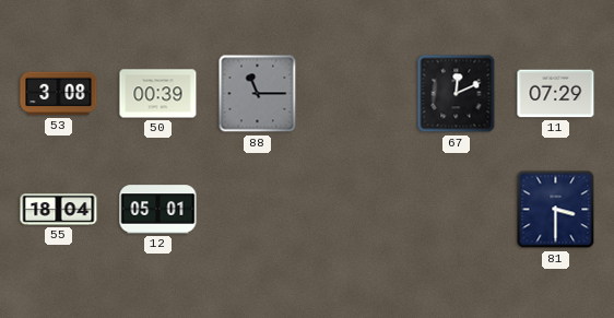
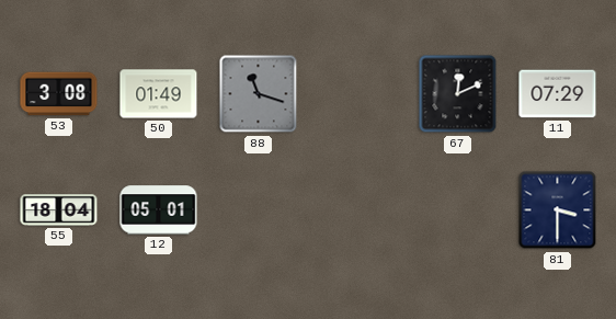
50: 00:39 -> 01:49
88: 11:15 -> 11:18
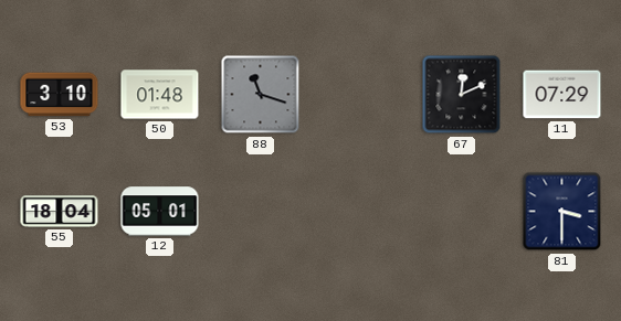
53: 3:08 -> 3:10
50: 01:49 -> 01:48
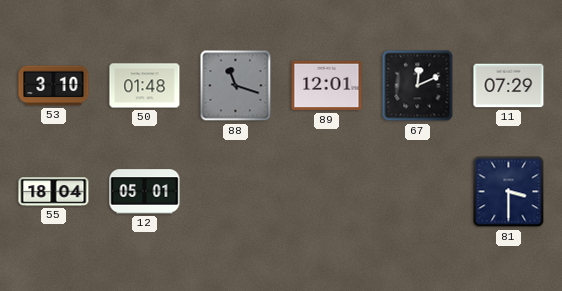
89: none -> 12:01
